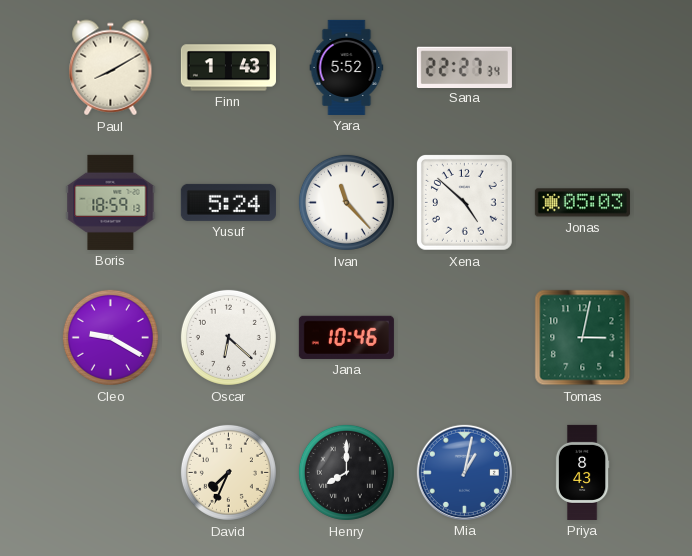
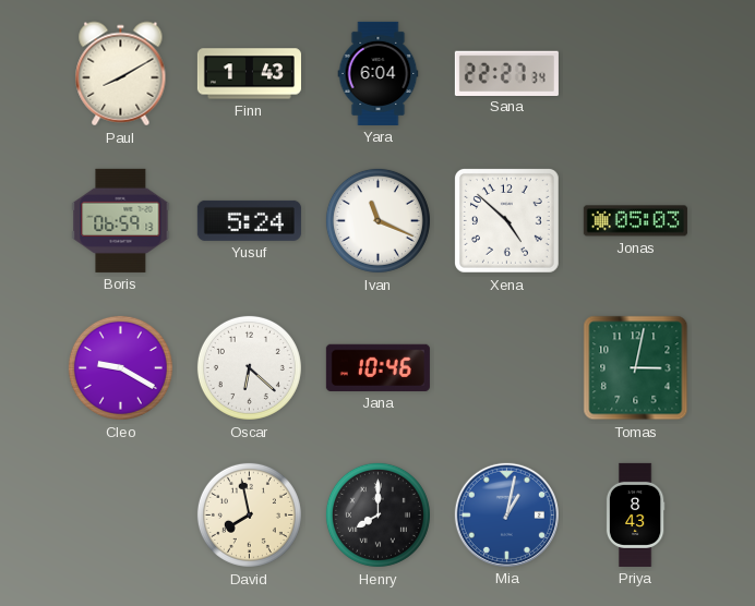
Yara: 5:52 -> 6:04
Boris: 18:59 -> 06:59
Ivan: 11:23 -> 11:19
David: 7:34 -> 7:58
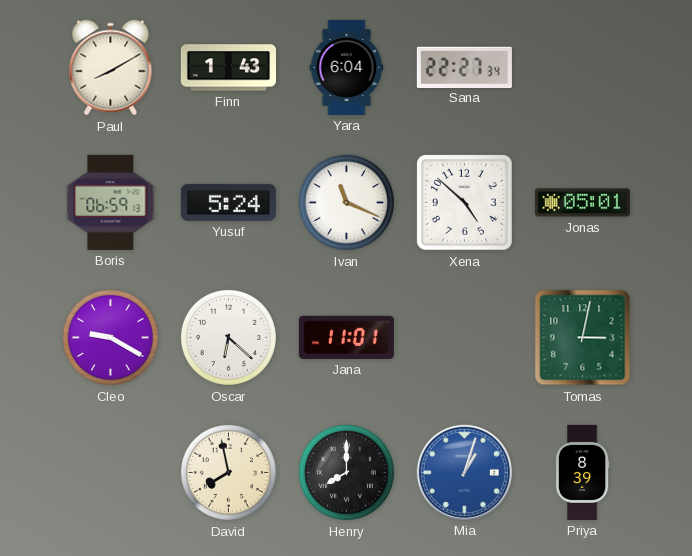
Jonas: 05:03 -> 05:01
Jana: 10:46 -> 11:01
Mia: 1:02 -> 1:03
Priya: 8:43 -> 8:39
